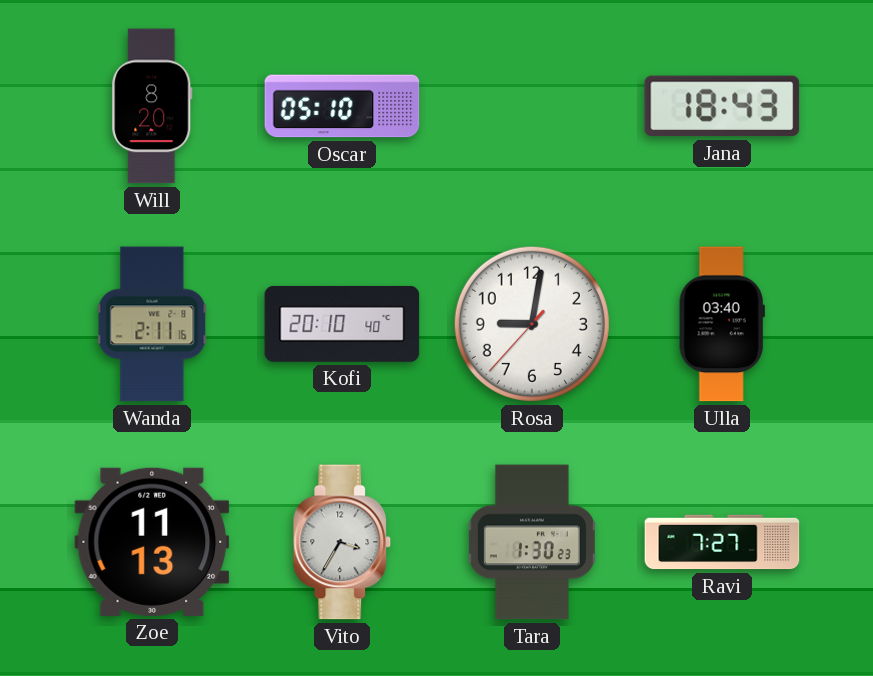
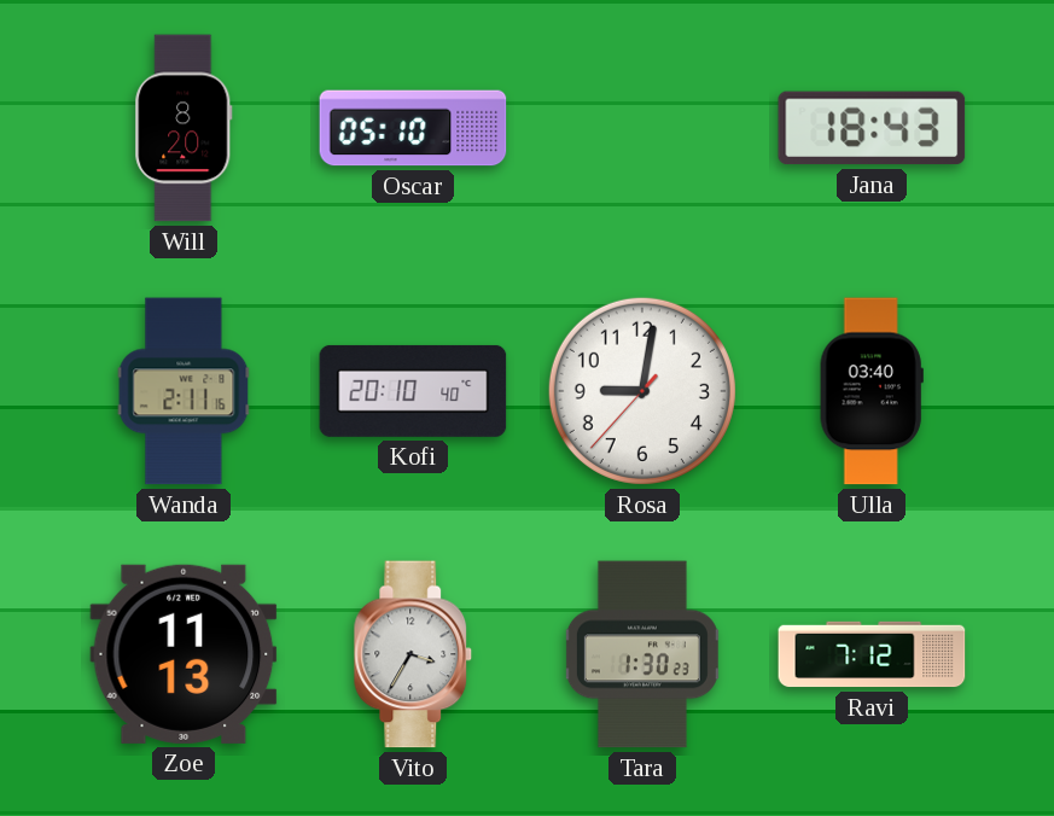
Ravi: 7:27 -> 7:12
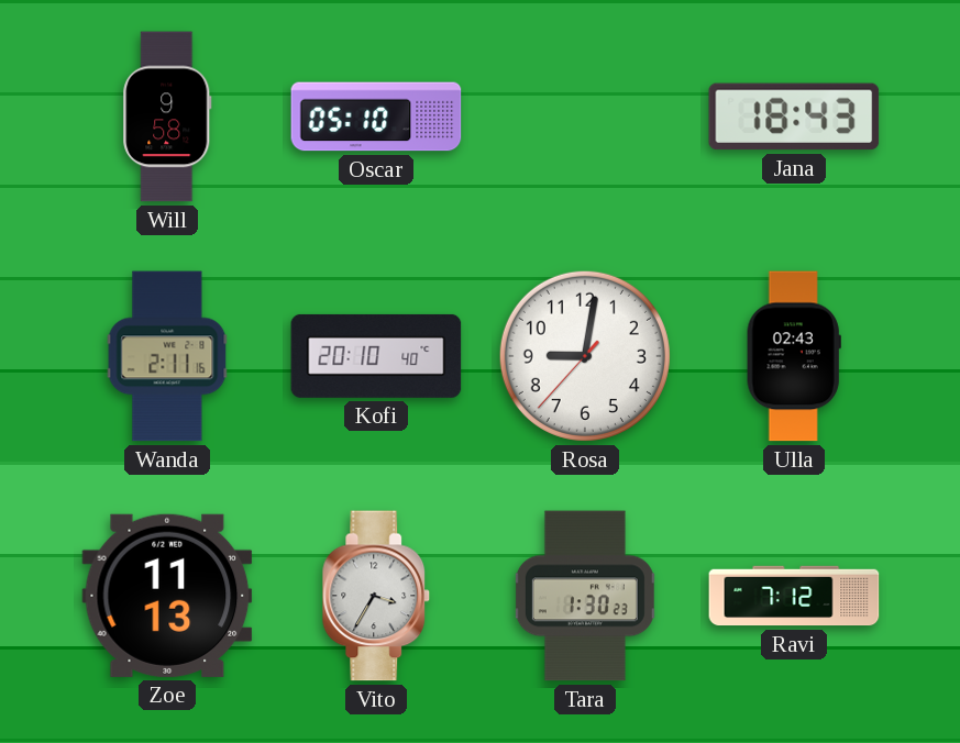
Will: 8:20 -> 9:58
Ulla: 03:40 -> 02:43
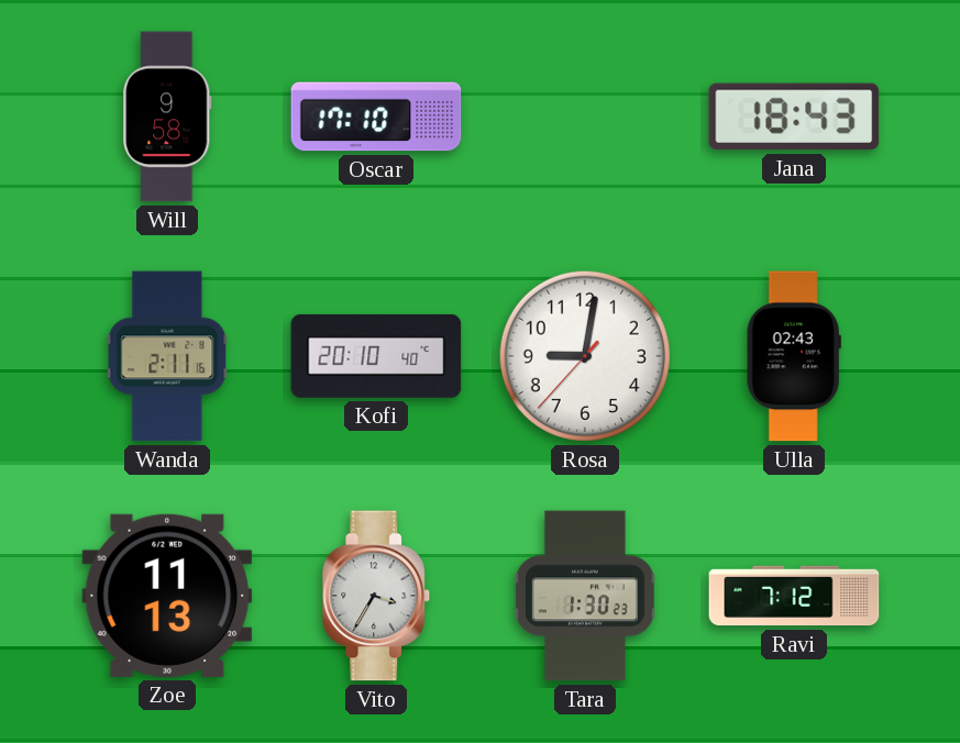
Oscar: 05:10 -> 17:10
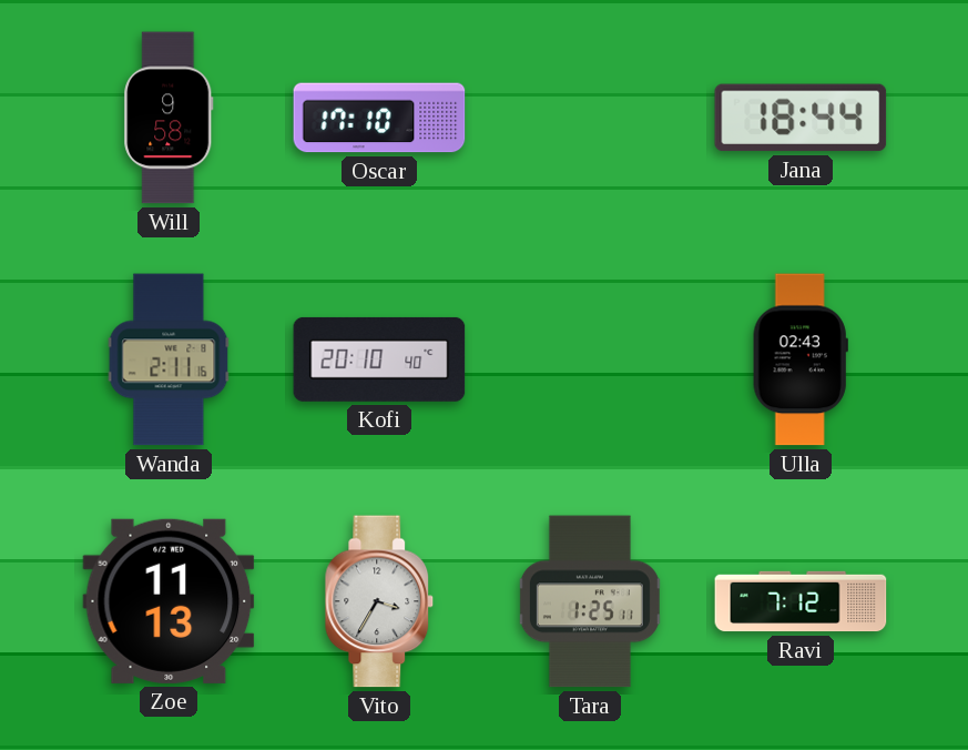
Jana: 18:43 -> 18:44
Rosa: 9:01 -> none
Tara: 1:30 -> 1:25
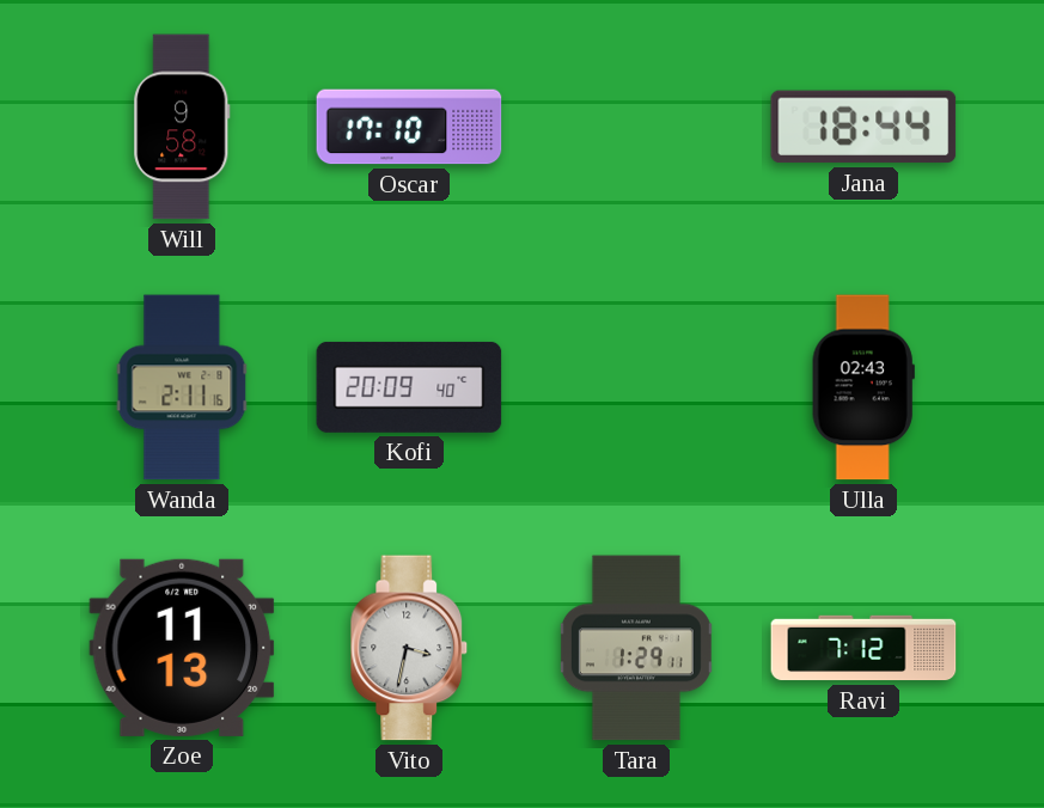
Kofi: 20:10 -> 20:09
Vito: 3:35 -> 3:32
Tara: 1:25 -> 1:29
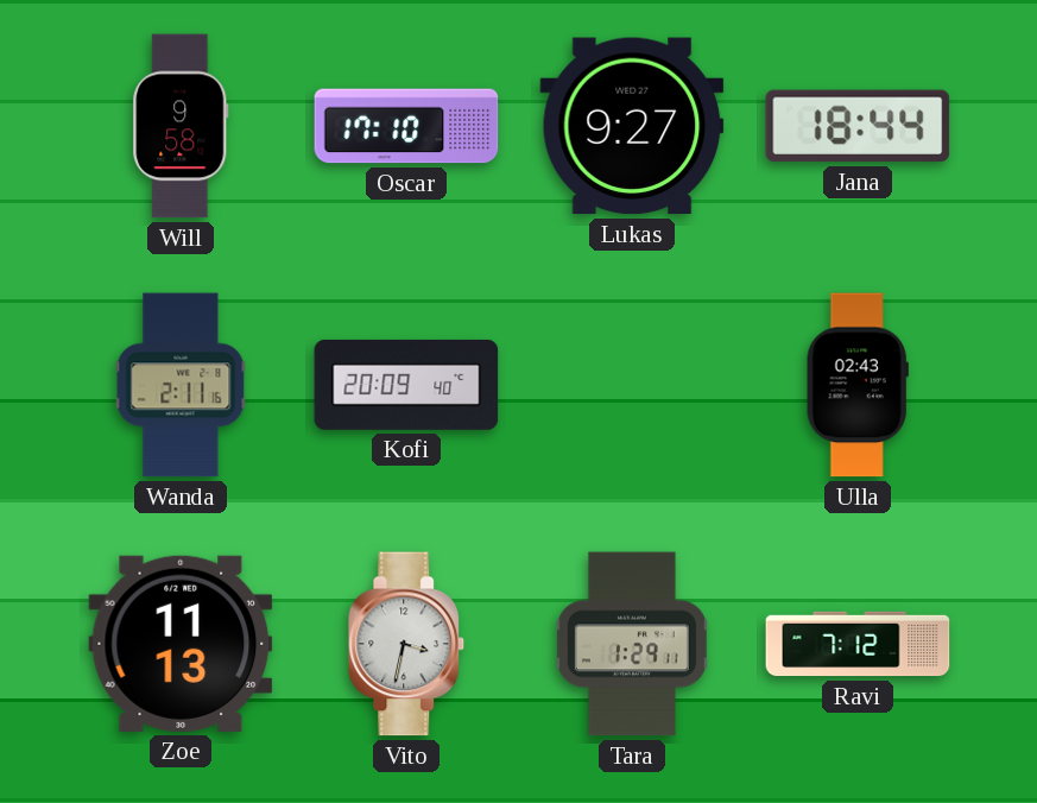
Lukas: none -> 9:27
